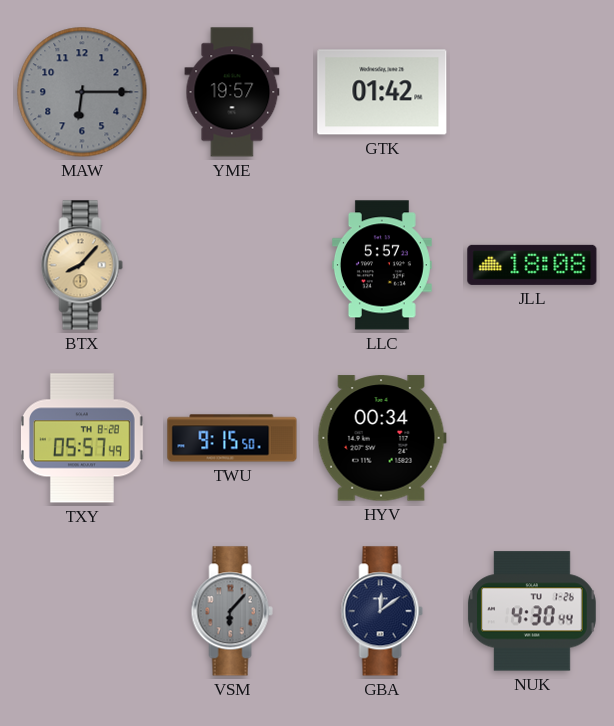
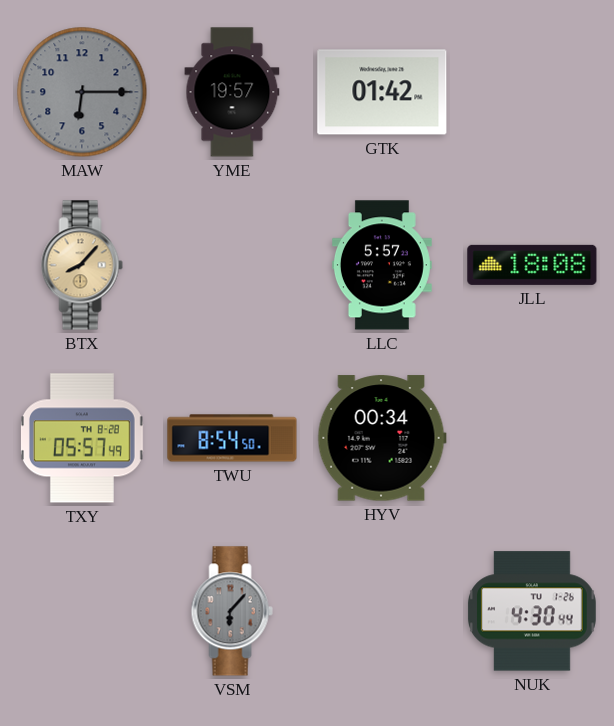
TWU: 9:15 -> 8:54
GBA: 12:09 -> none
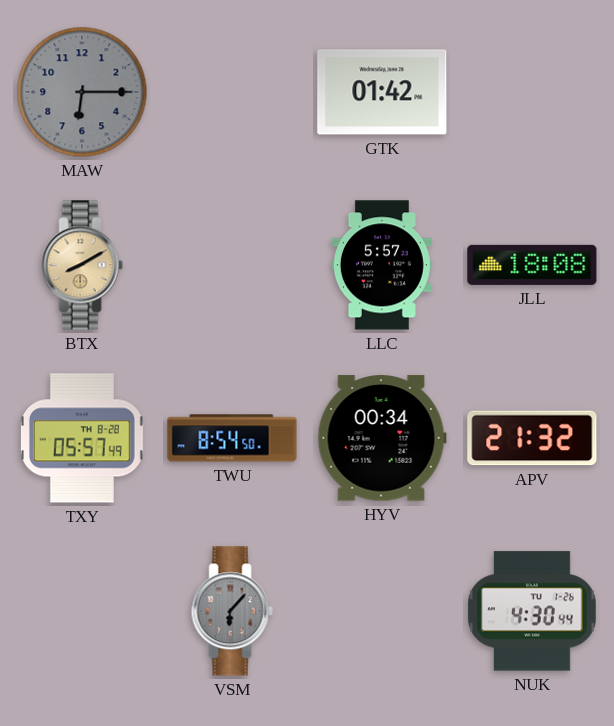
YME: 19:57 -> none
BTX: 8:07 -> 8:10
APV: none -> 21:32
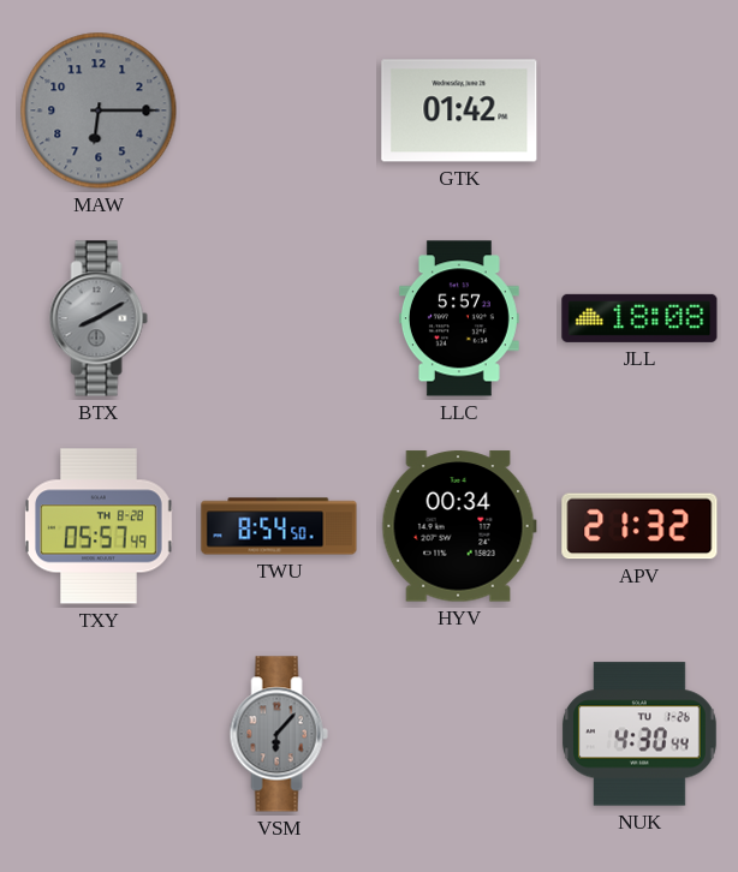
BTX dial: champagne -> grey
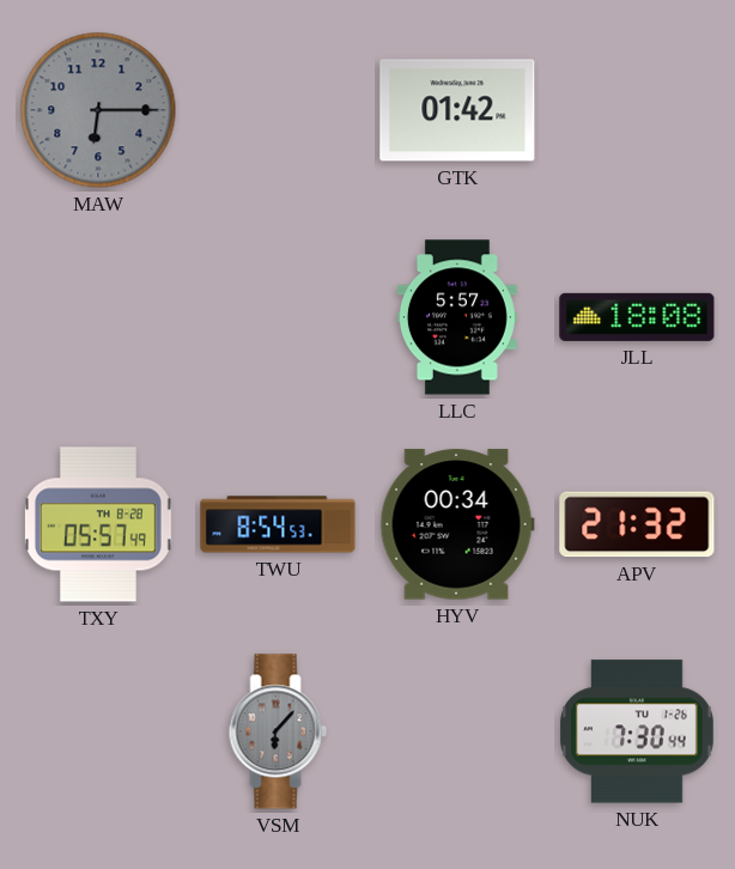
BTX: 8:10 -> none
TWU: 8:54:50 -> 8:54:53
NUK: 4:30 -> 7:30
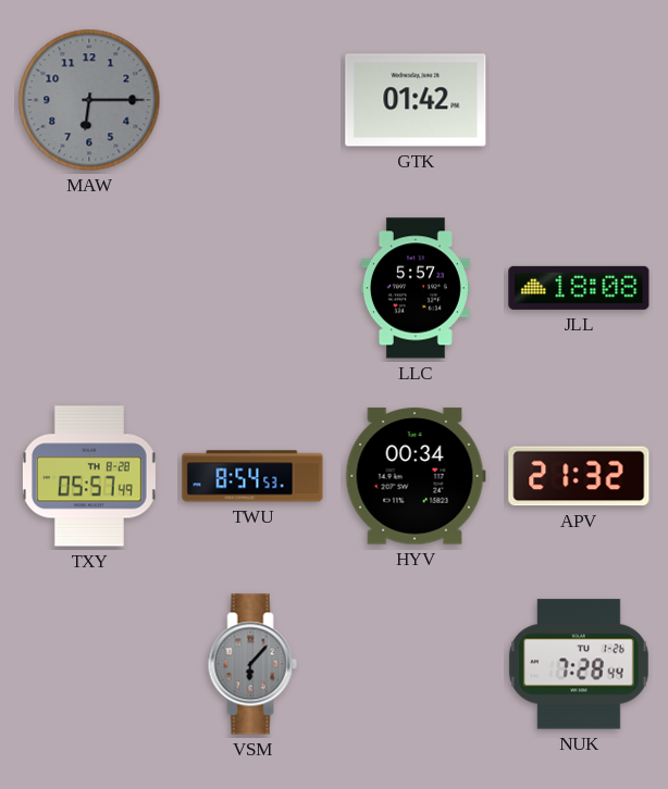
NUK: 7:30 -> 7:28
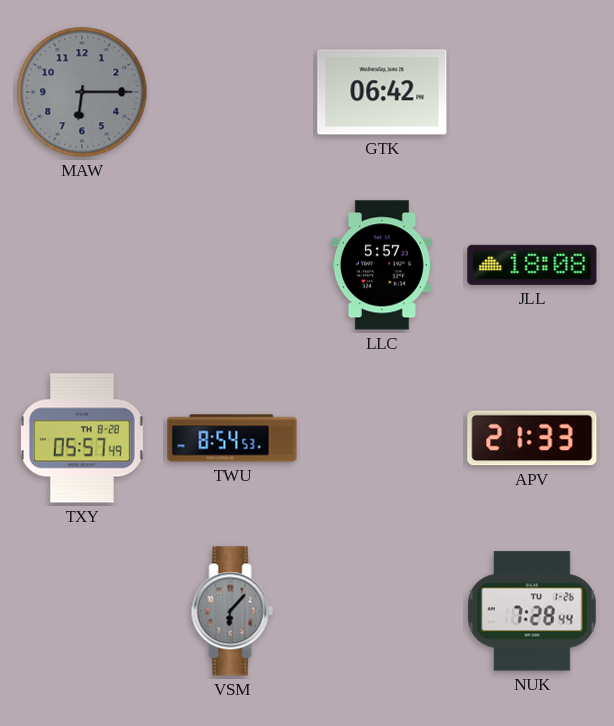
GTK: 01:42 -> 06:42
HYV: 00:34 -> none
APV: 21:32 -> 21:33
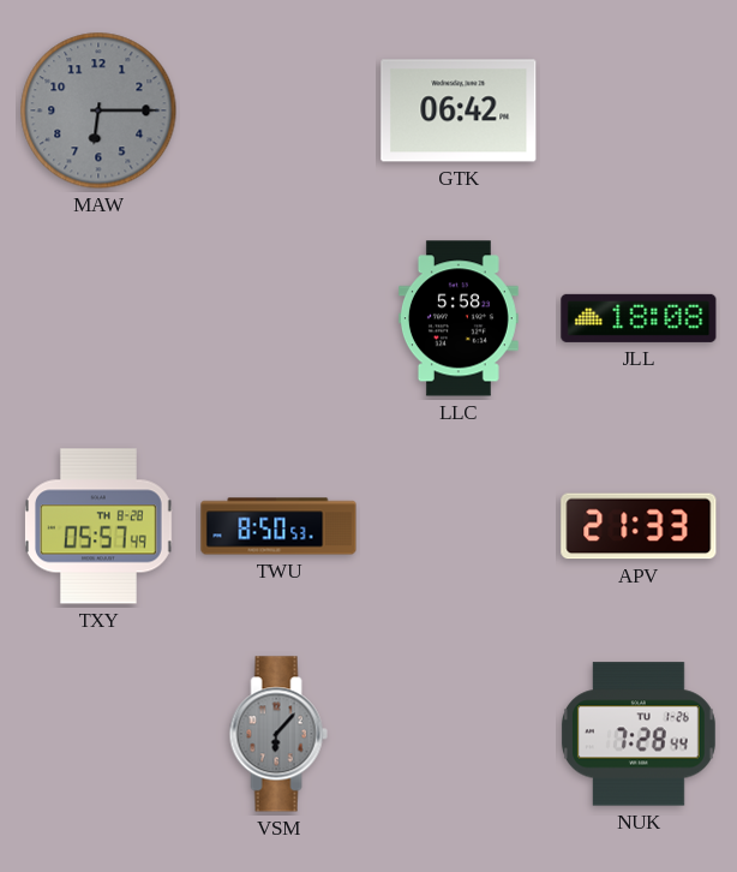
LLC: 5:57 -> 5:58
TWU: 8:54 -> 8:50
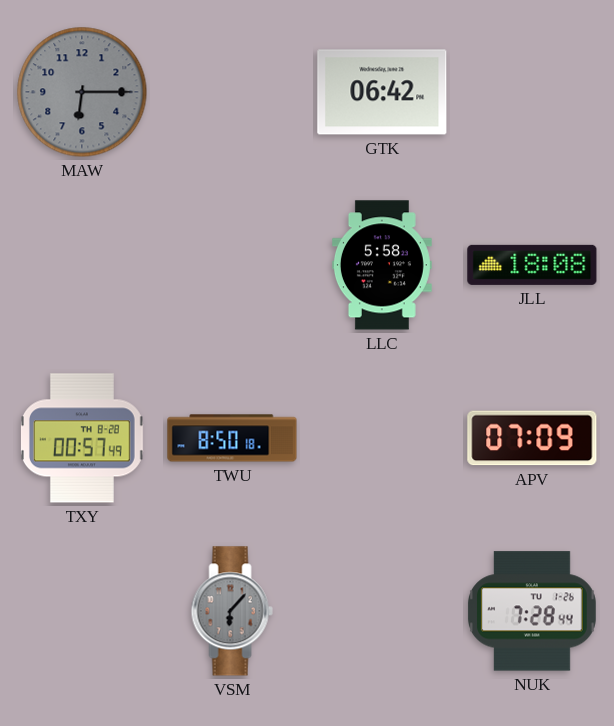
TXY: 05:57 -> 00:57
TWU: 8:50:53 -> 8:50:18
APV: 21:33 -> 07:09
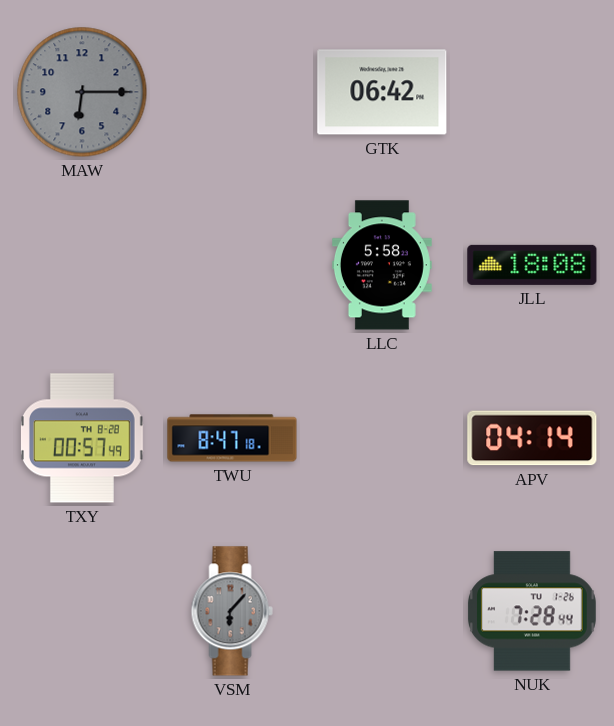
TWU: 8:50 -> 8:47
APV: 07:09 -> 04:14
